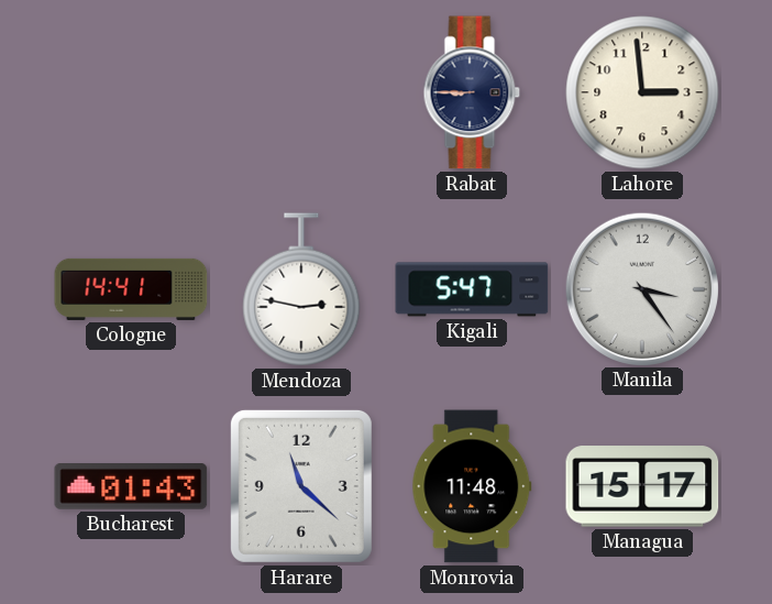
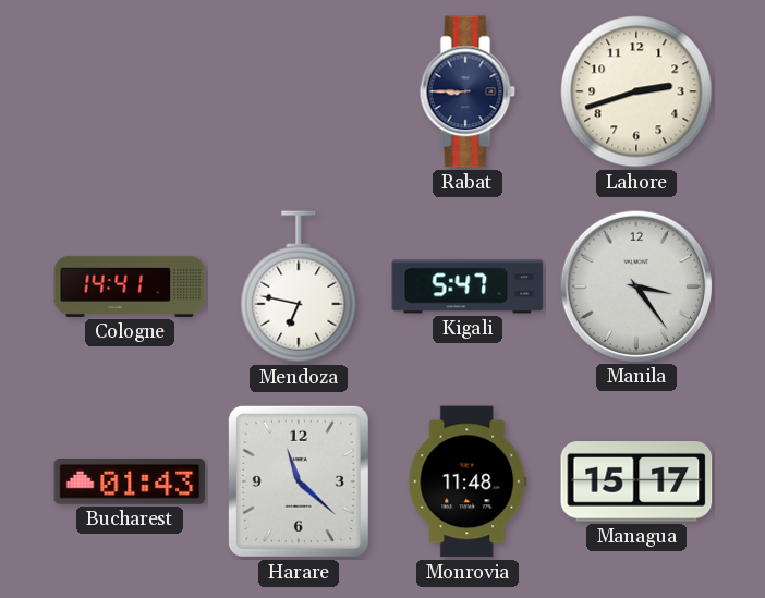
Lahore: 2:59 -> 2:42
Mendoza: 2:47 -> 6:47
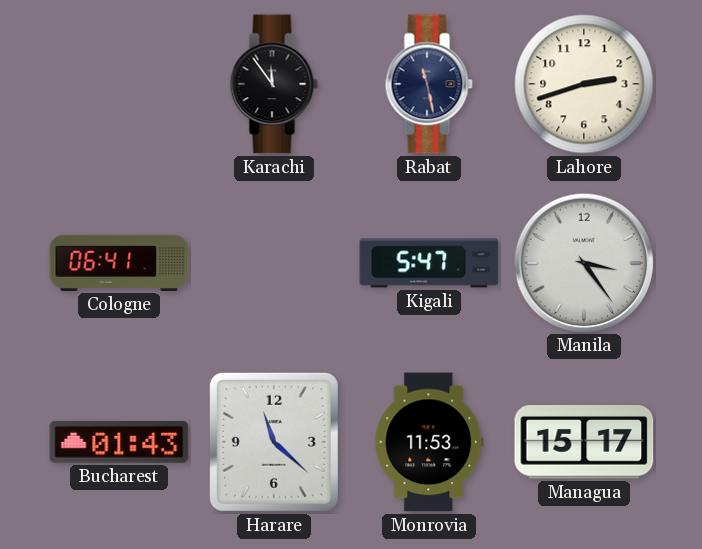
Karachi: none -> 11:54
Rabat: 8:45 -> 11:28
Cologne: 14:41 -> 06:41
Mendoza: 6:47 -> none
Monrovia: 11:48 -> 11:53
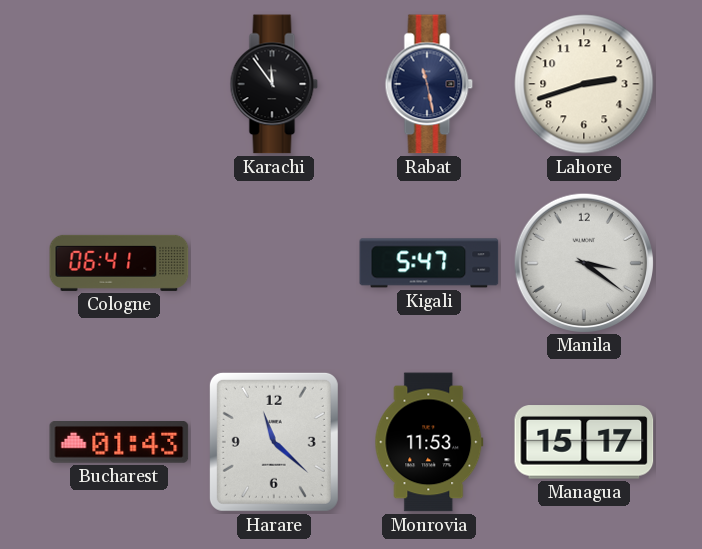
Manila: 3:24 -> 3:21
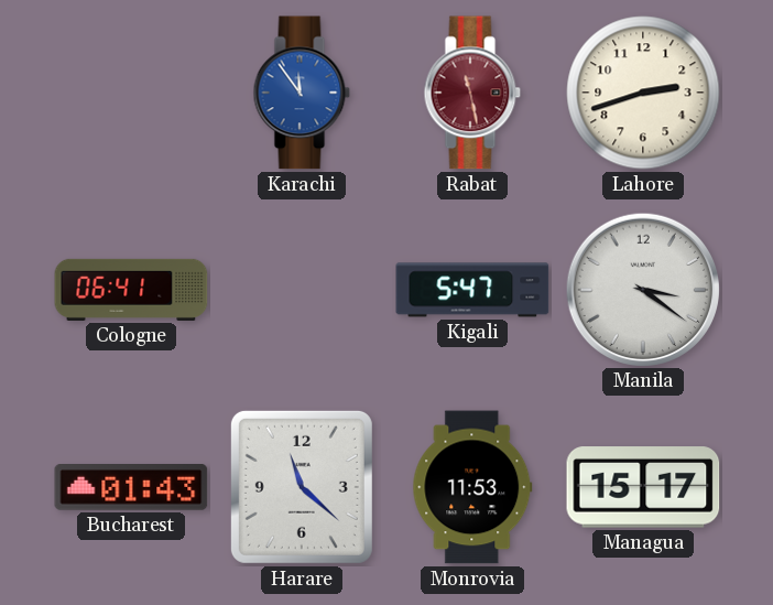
Karachi dial: black -> blue
Rabat dial: navy -> burgundy
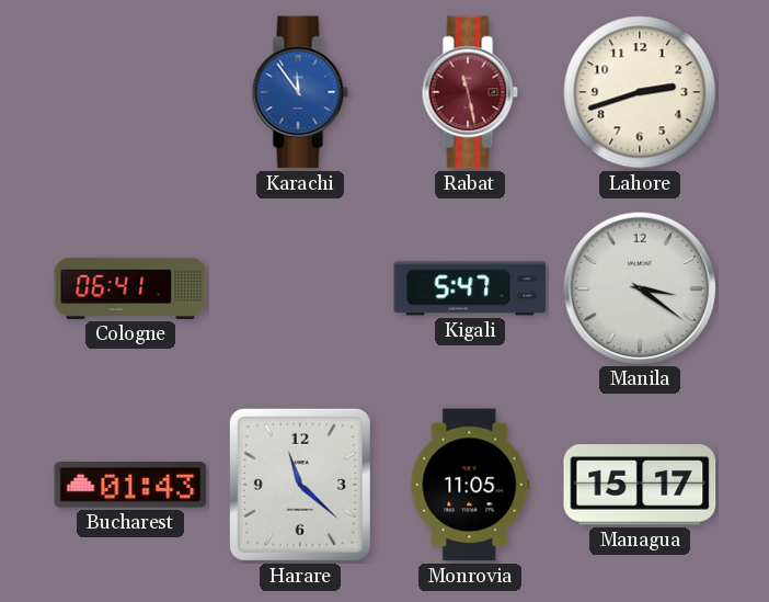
Monrovia: 11:53 -> 11:05
